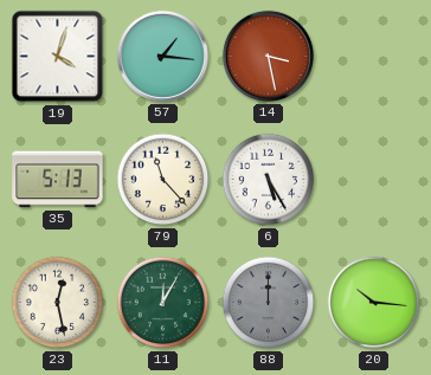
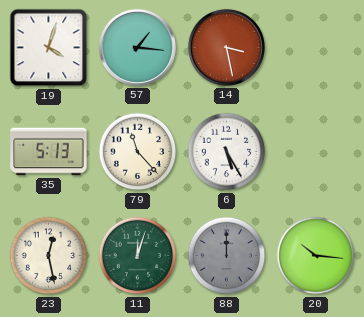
11: 12:05 -> 12:03
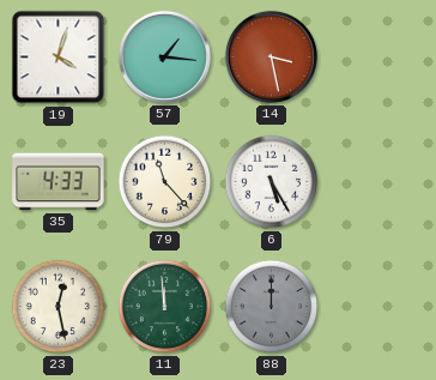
35: 5:13 -> 4:33
11: 12:03 -> 11:59
20: 10:16 -> none
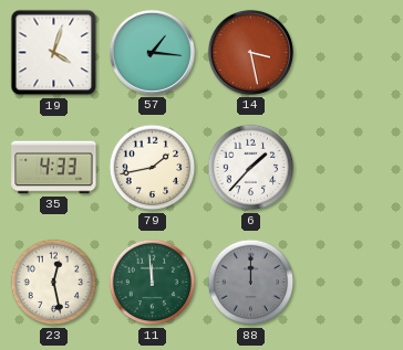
79: 11:23 -> 1:43
6: 5:25 -> 1:37
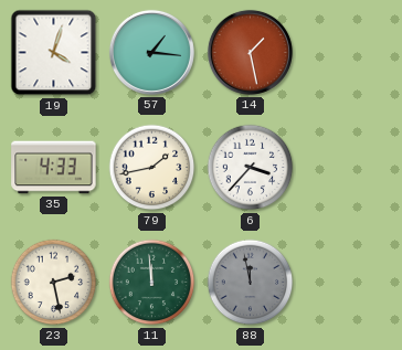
14: 3:28 -> 1:28
6: 1:37 -> 3:37
23: 12:28 -> 2:28
88: 12:00 -> 11:58
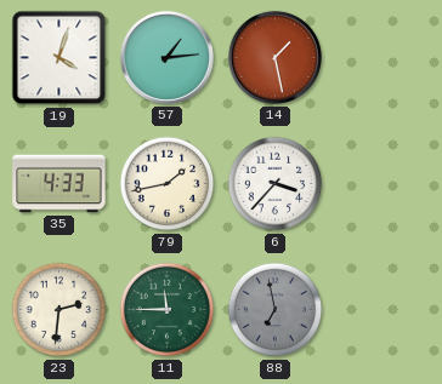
57: 1:16 -> 1:14
23: 2:28 -> 2:31
11: 11:59 -> 11:45
88: 11:58 -> 6:58
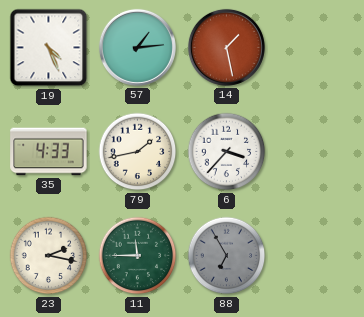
19: 4:03 -> 4:26
23: 2:31 -> 2:17
88: 6:58 -> 6:55
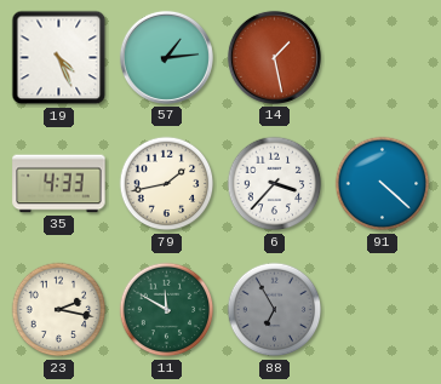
91: none -> 4:22
11: 11:45 -> 11:50
